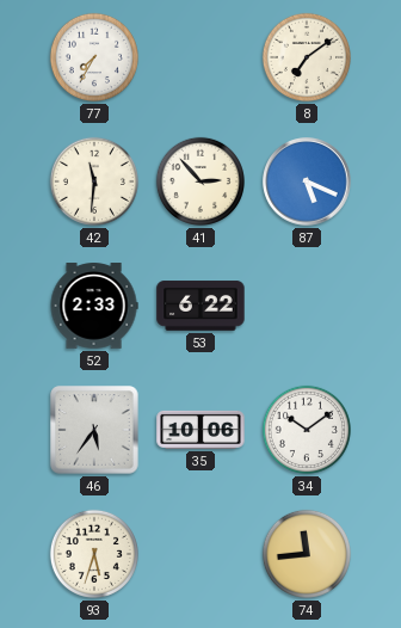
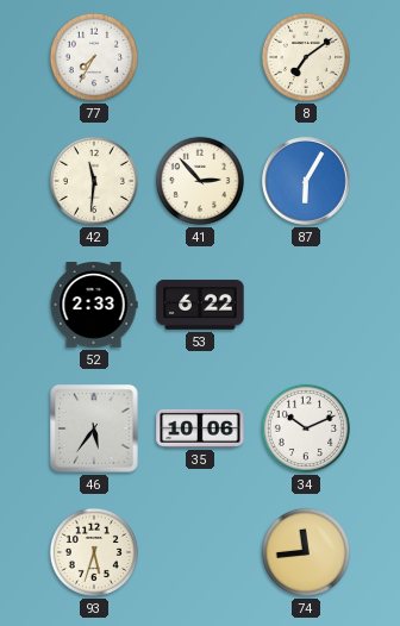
87: 5:19 -> 6:05
34: 10:09 -> 10:11
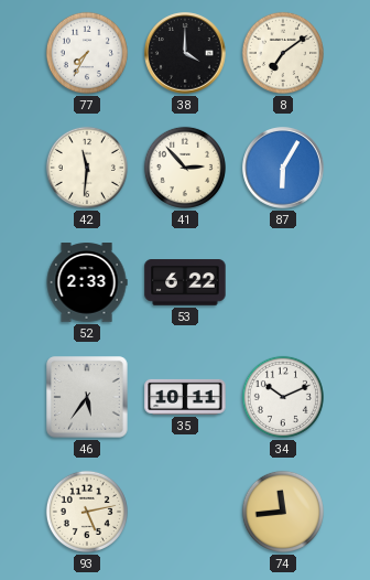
38: none -> 4:00
35: 10:06 -> 10:11
93: 5:33 -> 5:13
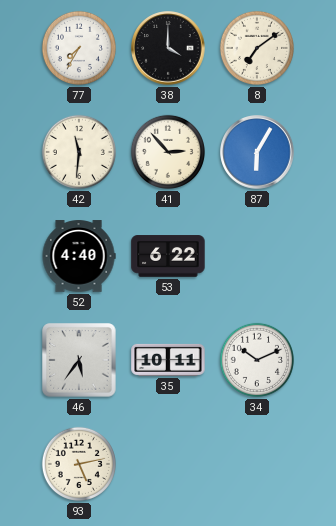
52: 2:33 -> 4:40
74: 11:44 -> none
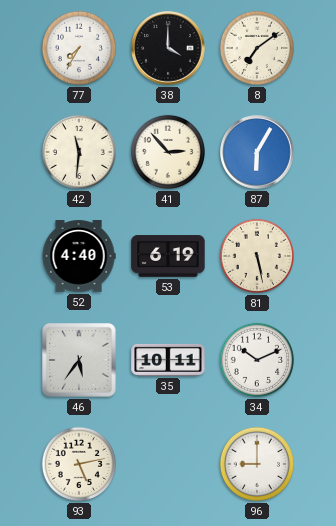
53: 6:22 -> 6:19
81: none -> 5:28
96: none -> 9:00
